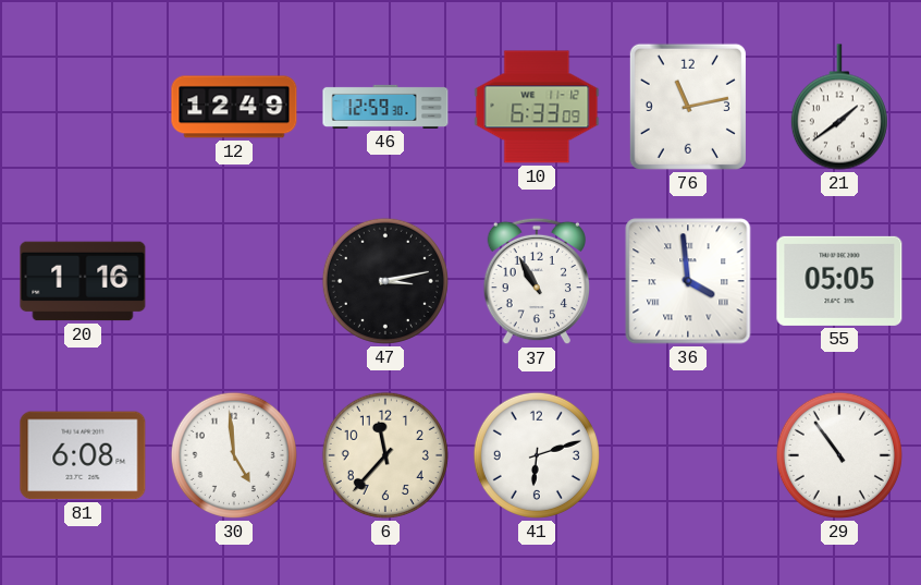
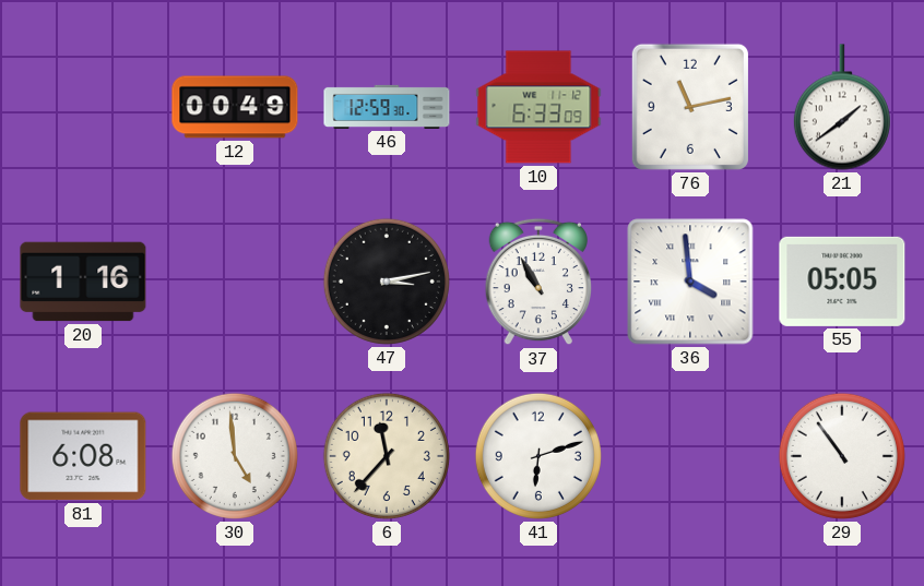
12: 12:49 -> 00:49
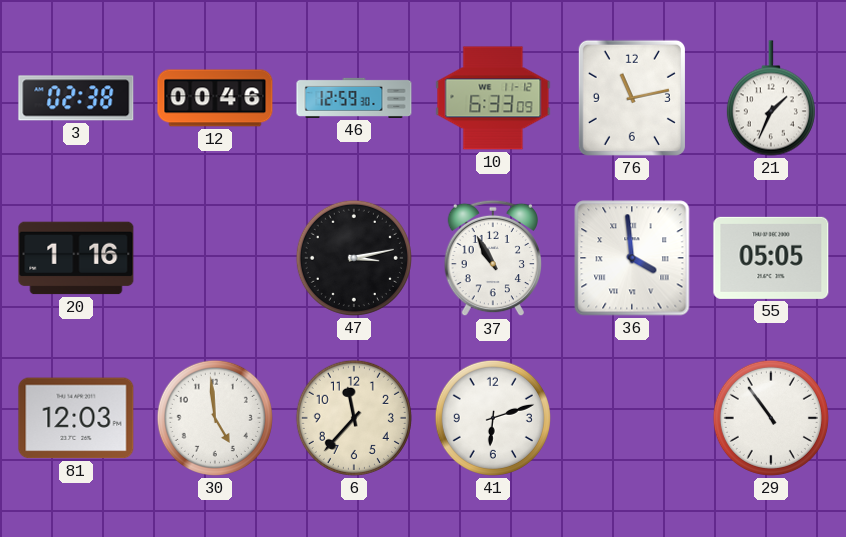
3: none -> 02:38
12: 00:49 -> 00:46
21: 1:39 -> 1:34
81: 6:08 -> 12:03
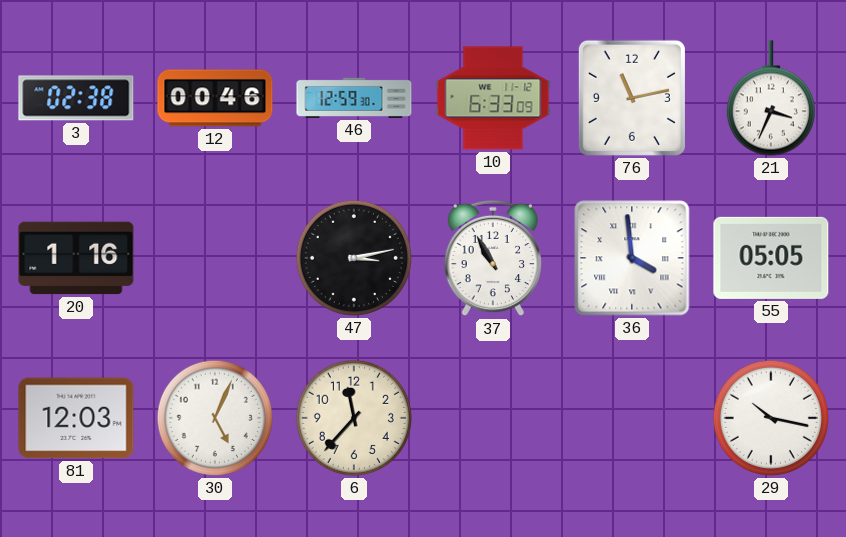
21: 1:34 -> 3:34
30: 4:59 -> 5:04
41: 6:12 -> none
29: 10:54 -> 10:17
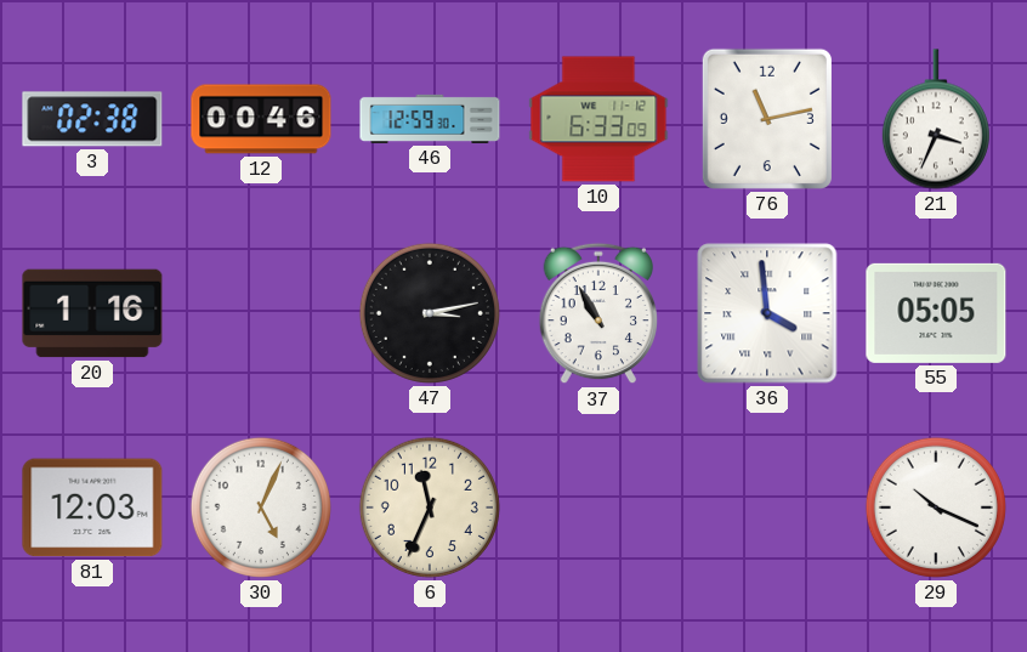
6: 11:37 -> 11:34
29: 10:17 -> 10:19
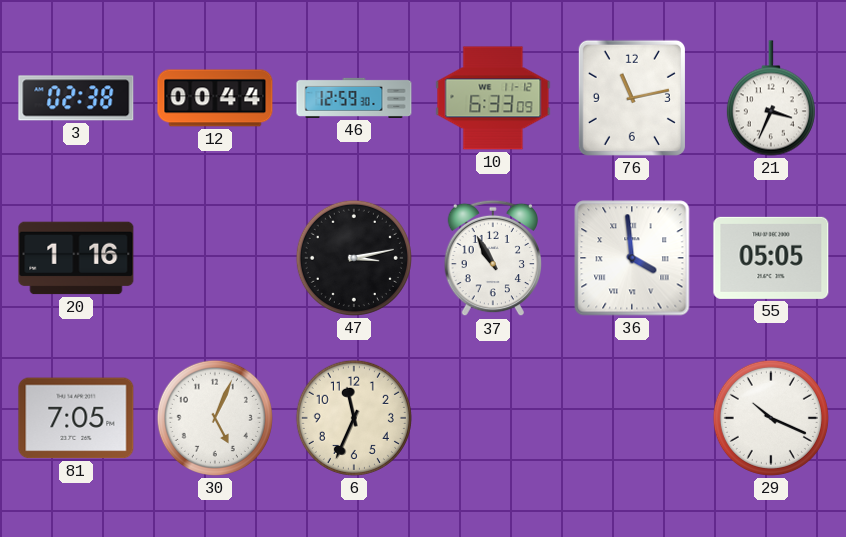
12: 00:46 -> 00:44
81: 12:03 -> 7:05
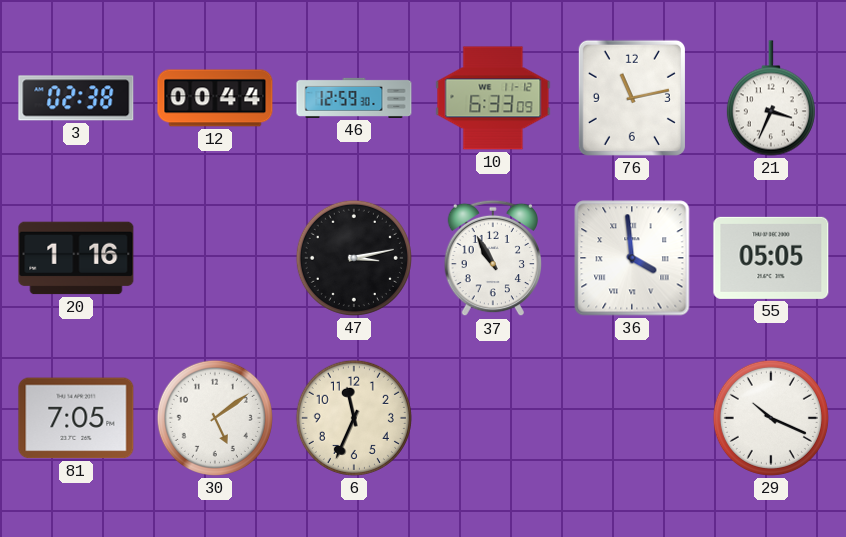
30: 5:04 -> 5:09
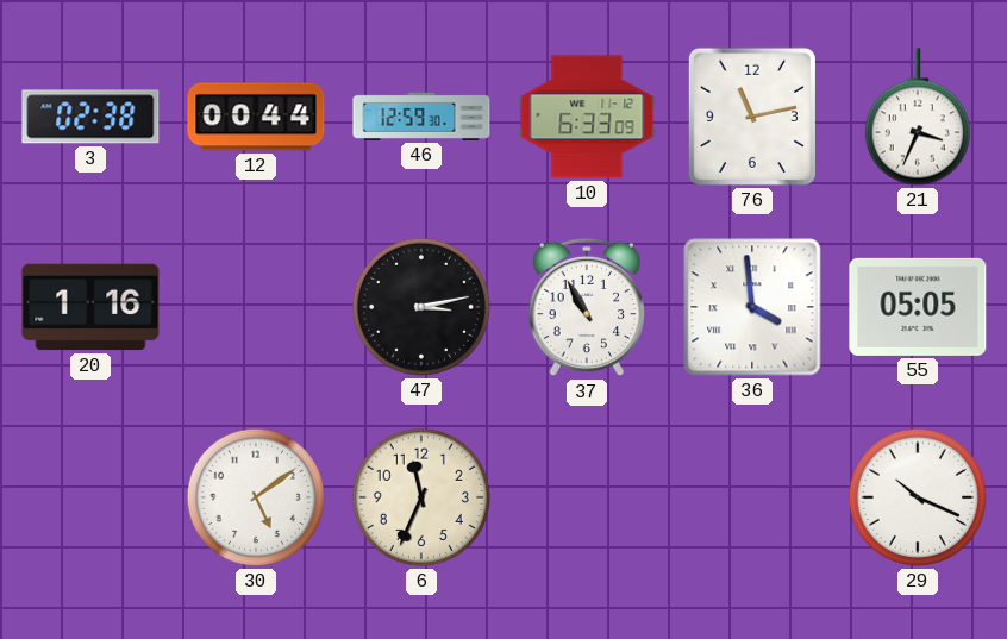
81: 7:05 -> none
